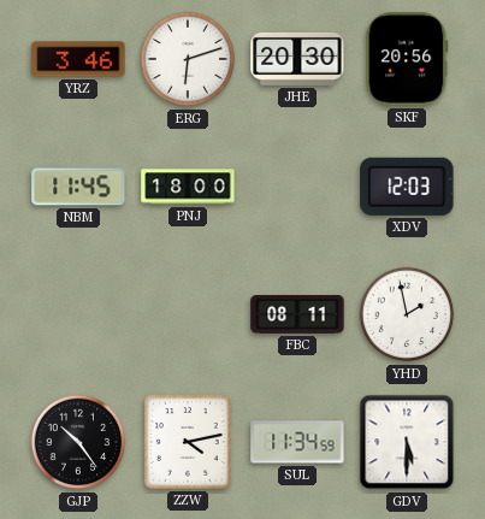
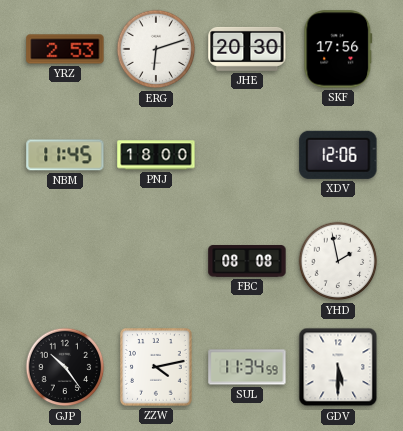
YRZ: 3:46 -> 2:53
SKF: 20:56 -> 17:56
XDV: 12:03 -> 12:06
FBC: 08:11 -> 08:08
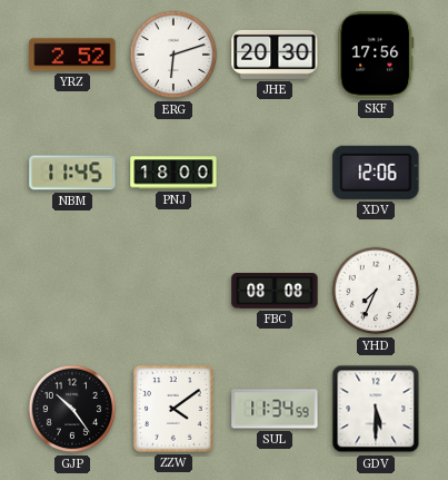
YRZ: 2:53 -> 2:52
YHD: 1:58 -> 7:34
ZZW: 4:13 -> 4:09
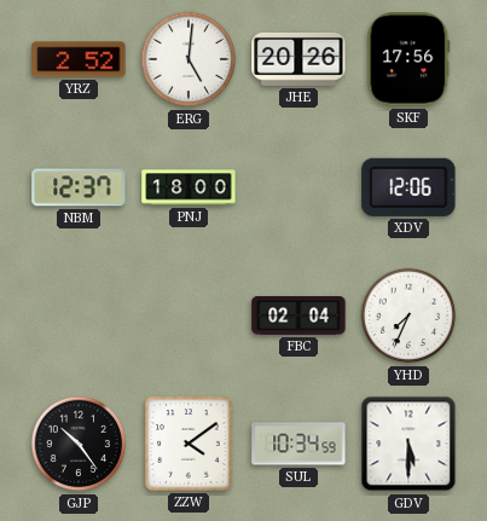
ERG: 6:12 -> 5:01
JHE: 20:30 -> 20:26
NBM: 11:45 -> 12:37
FBC: 08:08 -> 02:04
SUL: 11:34 -> 10:34
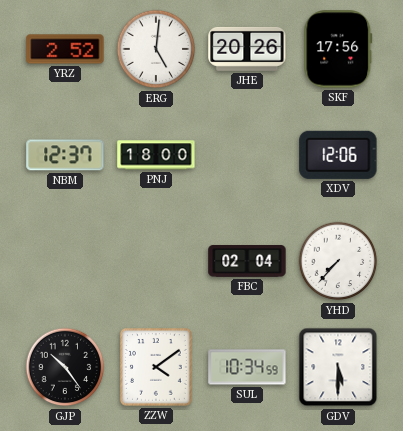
YHD: 7:34 -> 7:37
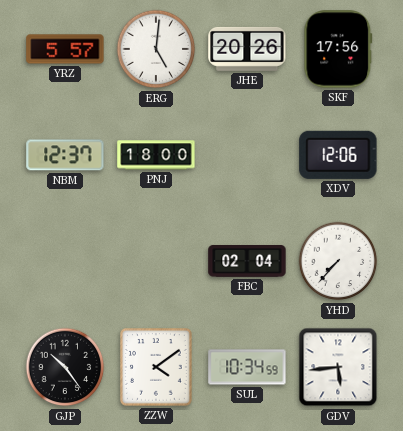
YRZ: 2:52 -> 5:57
GDV: 5:30 -> 5:44
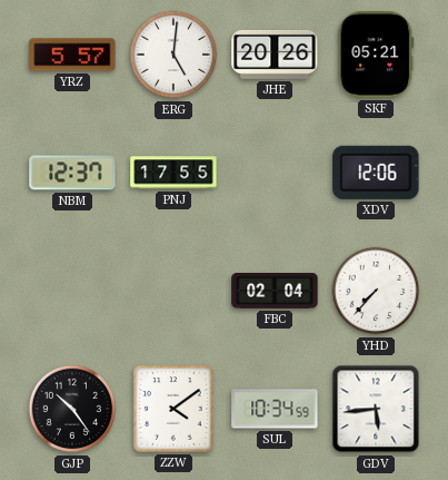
SKF: 17:56 -> 05:21
PNJ: 18:00 -> 17:55
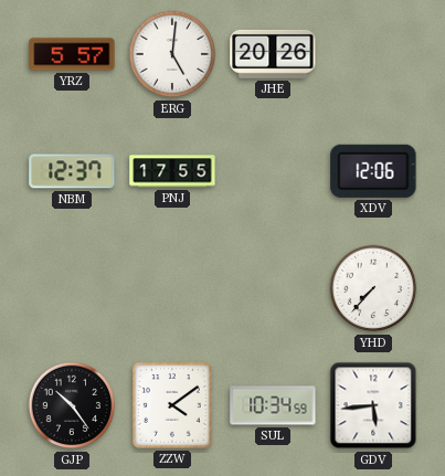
SKF: 05:21 -> none
FBC: 02:04 -> none
